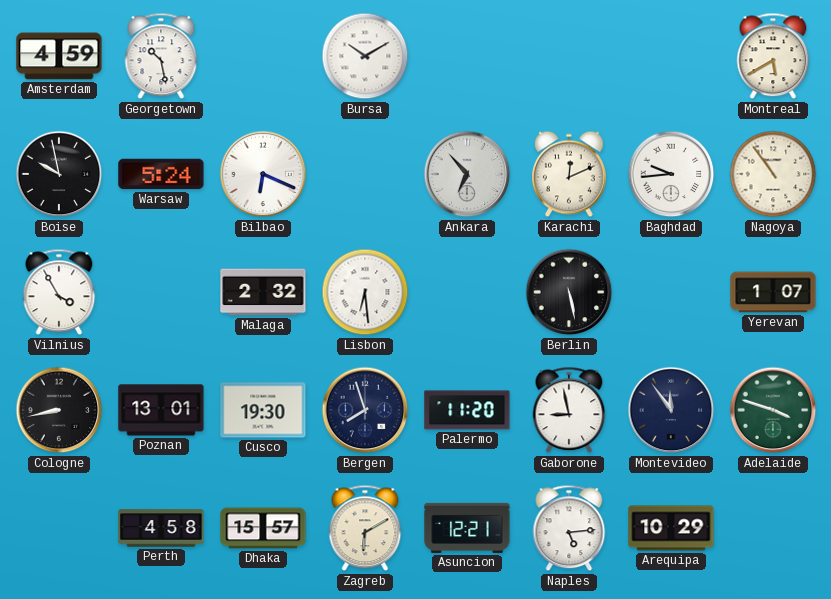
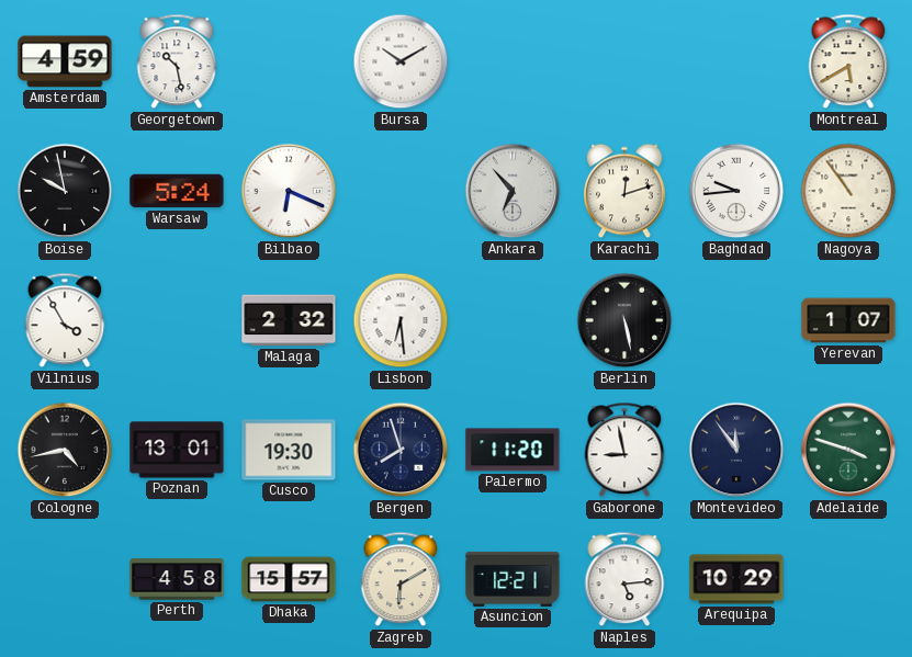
Karachi: 12:11 -> 12:12
Cologne: 8:43 -> 4:43
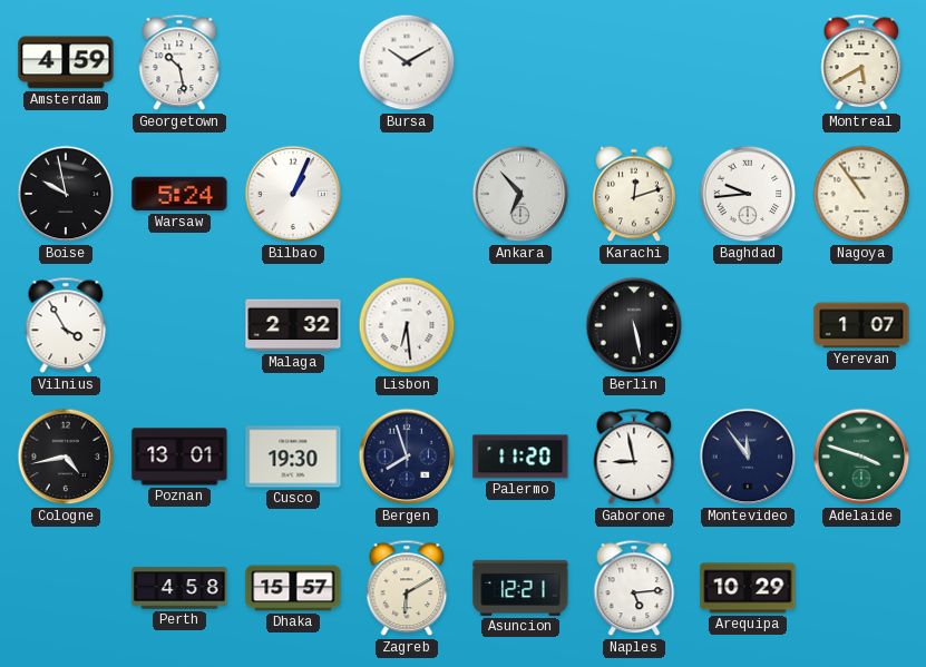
Bilbao: 6:19 -> 1:04
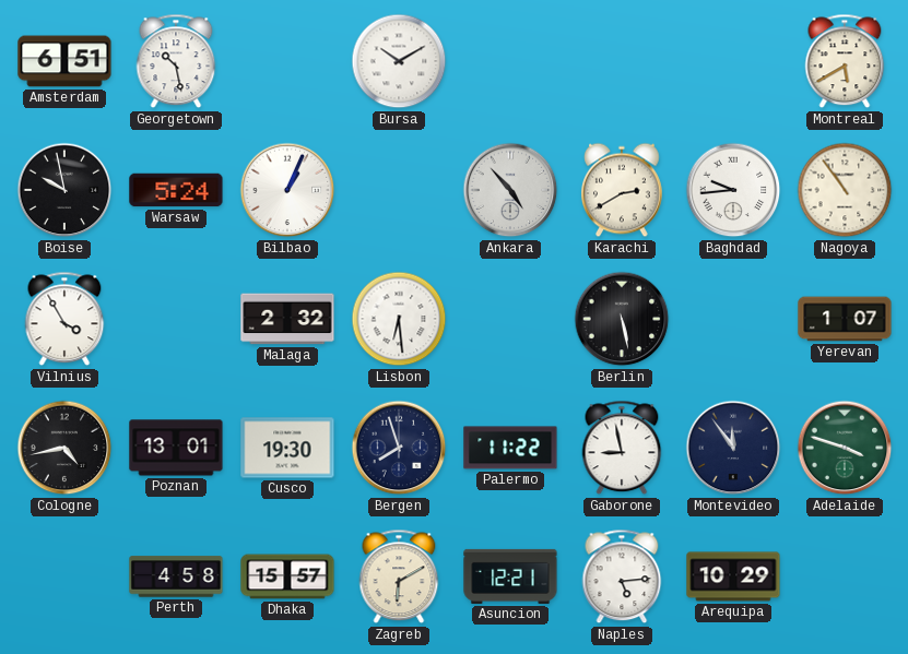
Amsterdam: 4:59 -> 6:51
Ankara: 6:53 -> 4:53
Karachi: 12:12 -> 2:40
Palermo: 11:20 -> 11:22
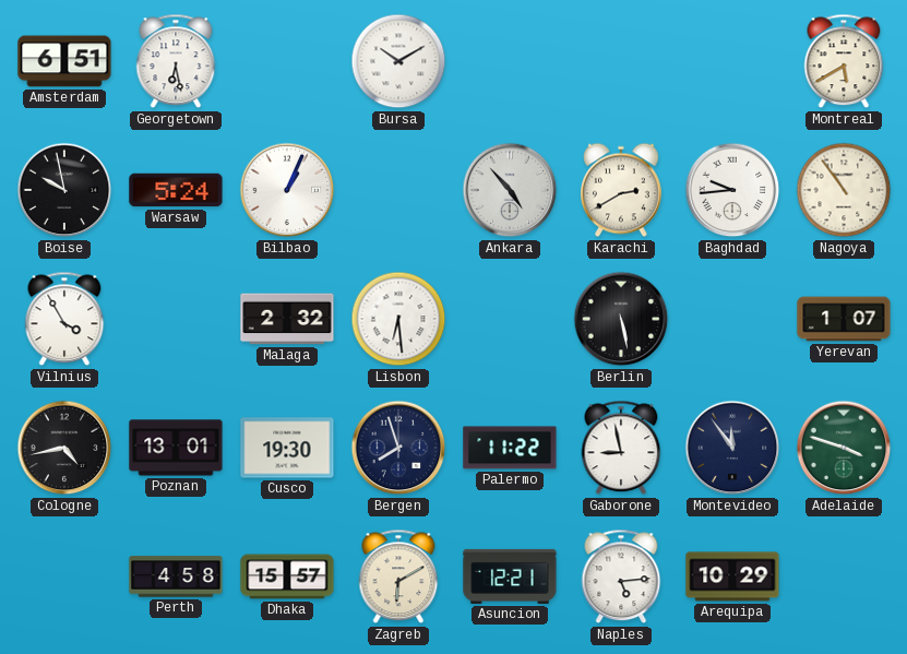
Georgetown: 10:28 -> 6:28
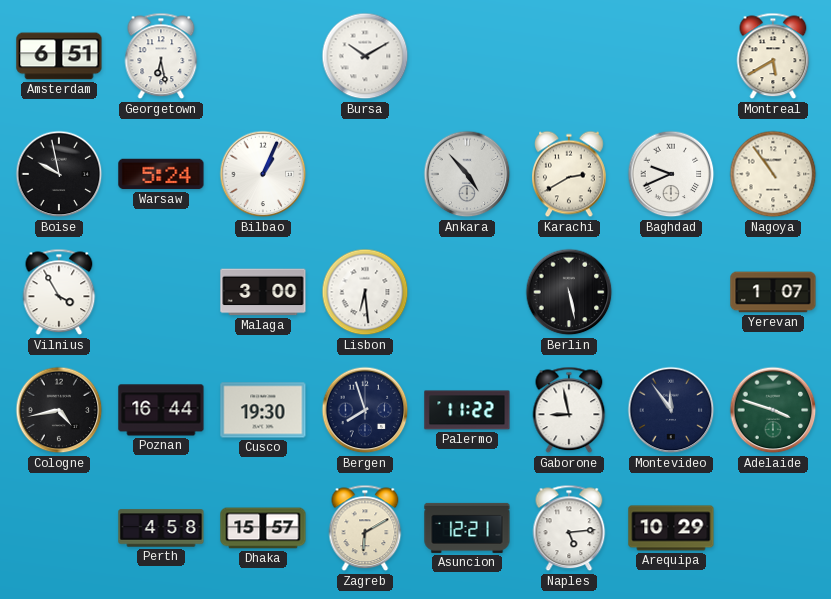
Baghdad: 9:44 -> 9:41
Malaga: 2:32 -> 3:00
Poznan: 13:01 -> 16:44
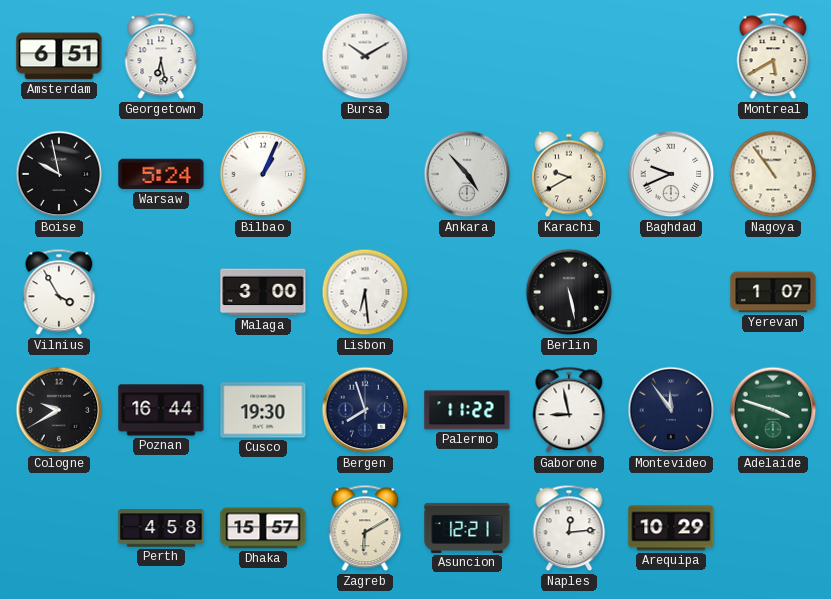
Karachi: 2:40 -> 9:40
Cologne: 4:43 -> 9:40
Naples: 5:14 -> 12:14
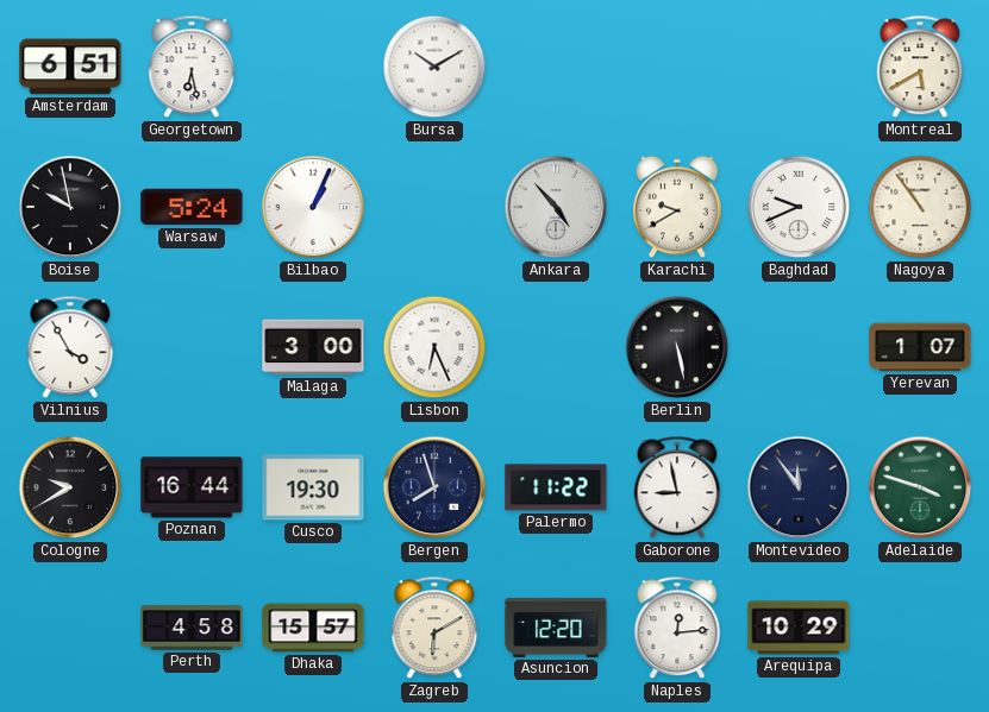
Lisbon: 6:29 -> 6:26
Asuncion: 12:21 -> 12:20
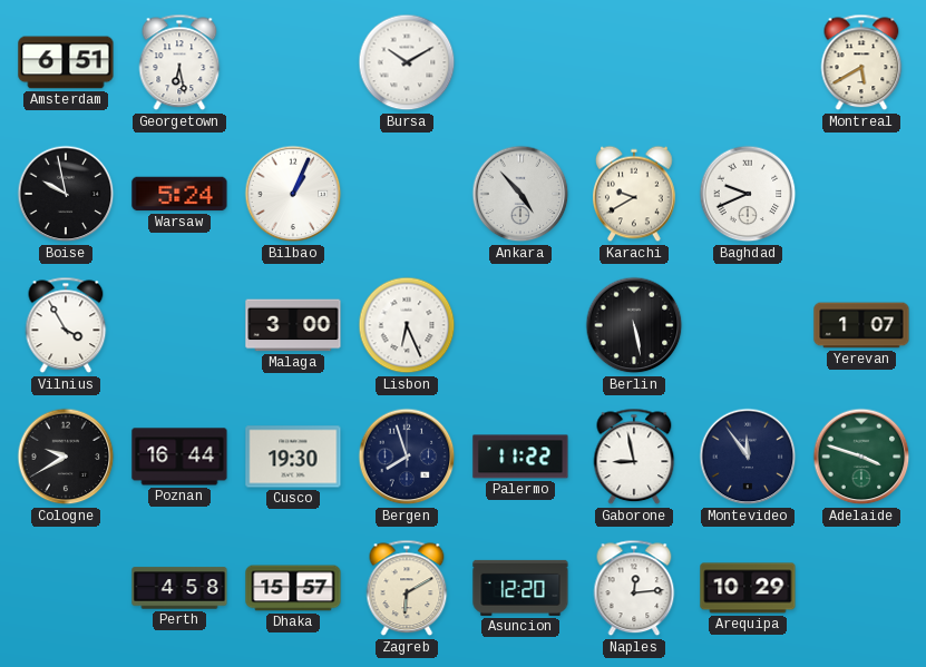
Nagoya: 10:54 -> none
